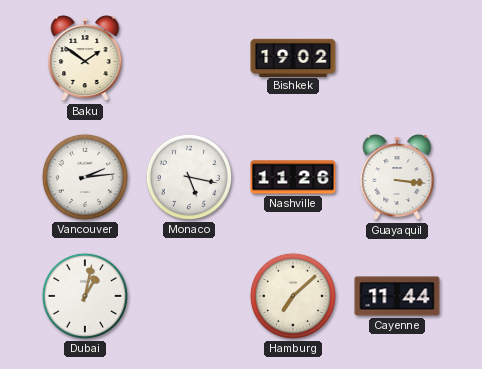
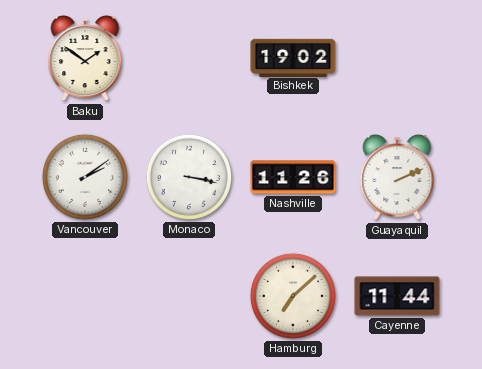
Vancouver: 2:14 -> 2:09
Monaco: 5:17 -> 3:17
Guayaquil: 3:16 -> 2:11
Dubai: 1:02 -> none
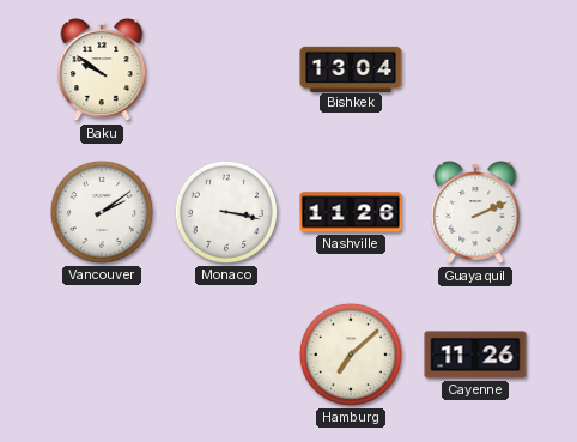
Baku: 1:51 -> 9:51
Bishkek: 19:02 -> 13:04
Cayenne: 11:44 -> 11:26
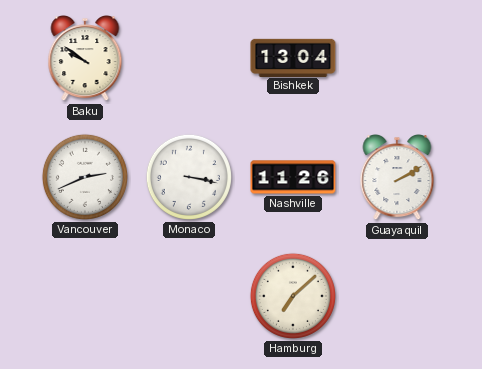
Vancouver: 2:09 -> 2:41
Guayaquil: 2:11 -> 2:10
Cayenne: 11:26 -> none
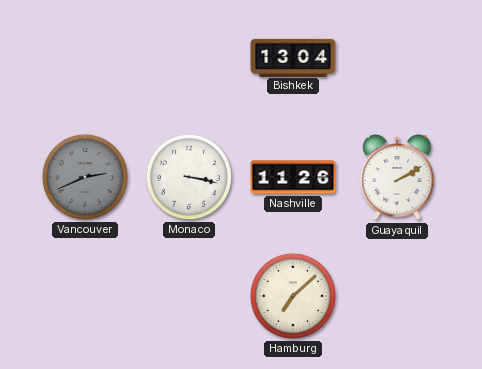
Baku: 9:51 -> none
Vancouver dial: white -> grey
